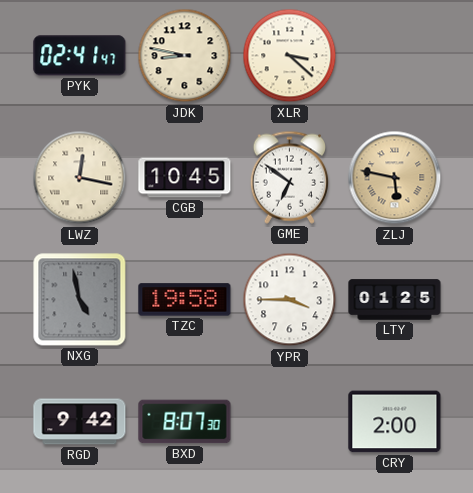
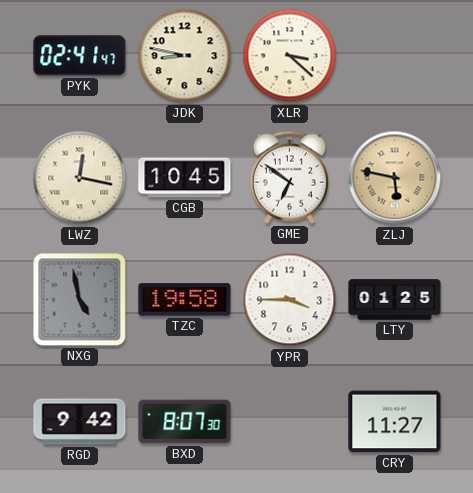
CRY: 2:00 -> 11:27
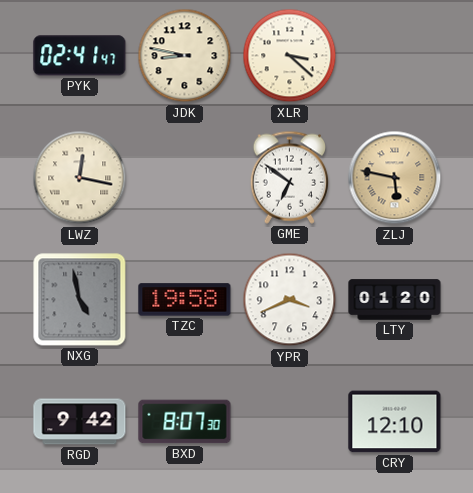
CGB: 10:45 -> none
YPR: 3:45 -> 3:41
LTY: 01:25 -> 01:20
CRY: 11:27 -> 12:10
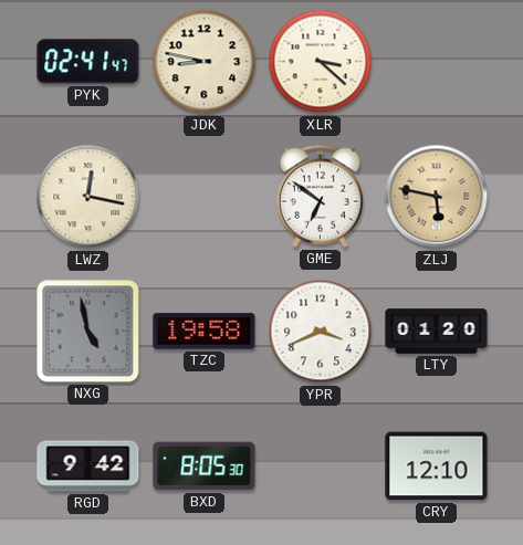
BXD: 8:07 -> 8:05
